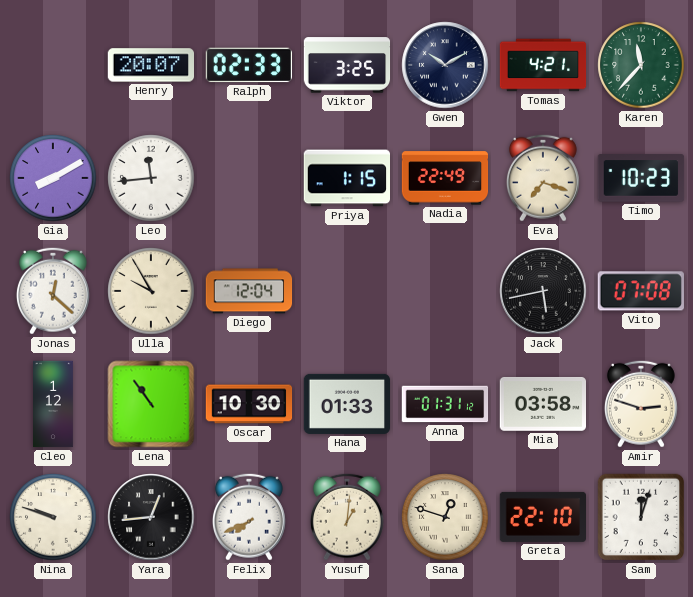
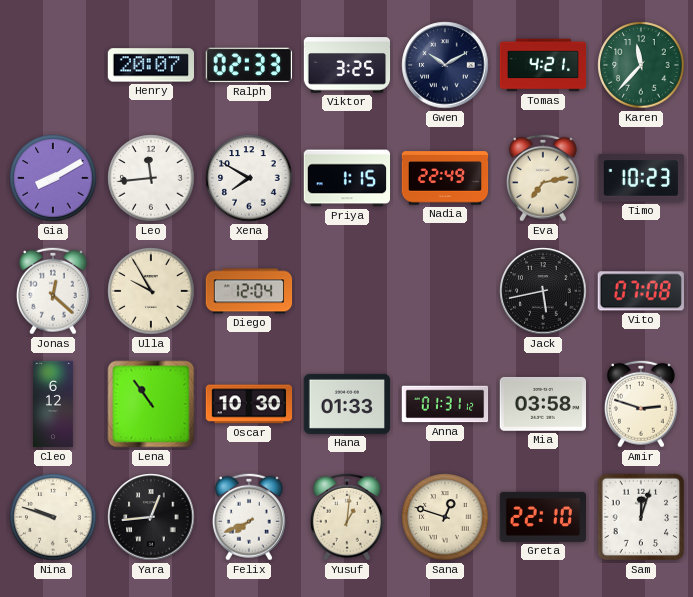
Xena: none -> 7:50
Eva: 7:18 -> 7:13
Cleo: 1:12 -> 6:12
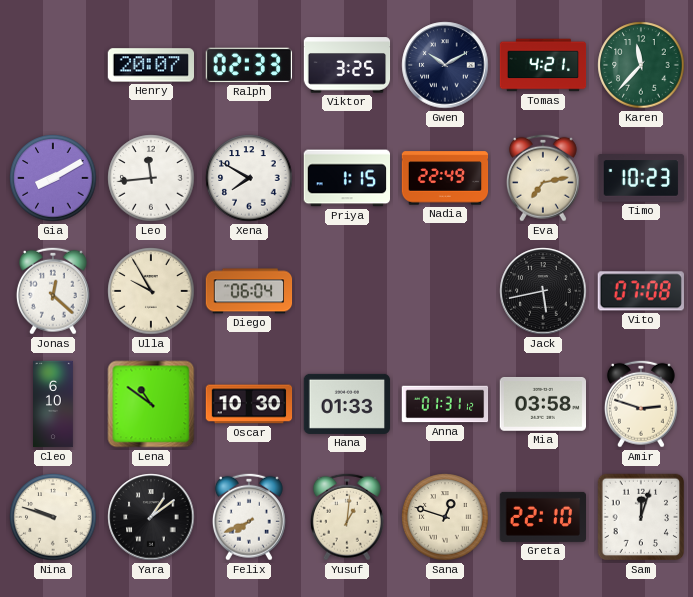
Diego: 12:04 -> 06:04
Cleo: 6:12 -> 6:10
Lena: 10:54 -> 10:51
Yara: 12:44 -> 1:09
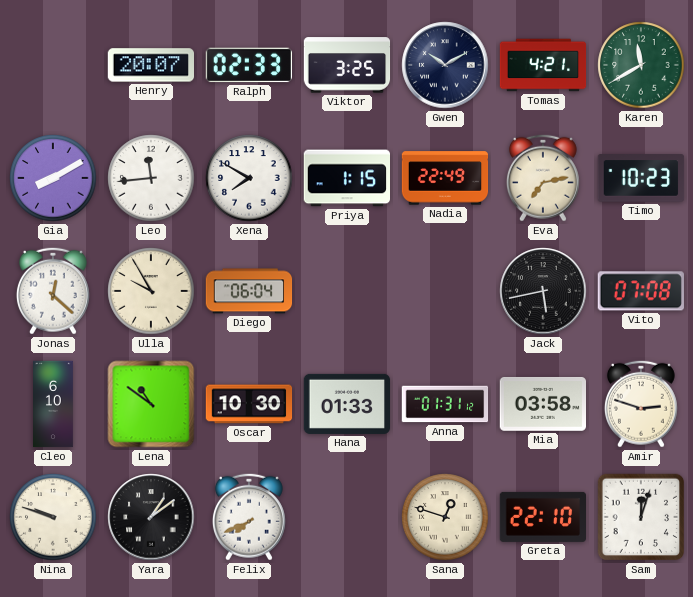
Karen: 11:37 -> 11:40
Yusuf: 1:01 -> none
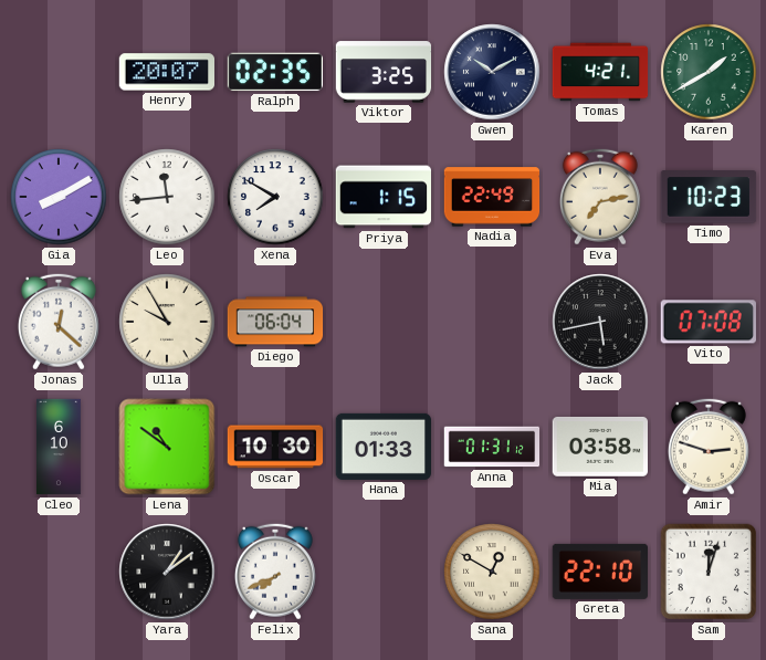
Ralph: 02:33 -> 02:35
Karen: 11:40 -> 1:40
Nina: 9:48 -> none
Sana: 12:48 -> 12:50
